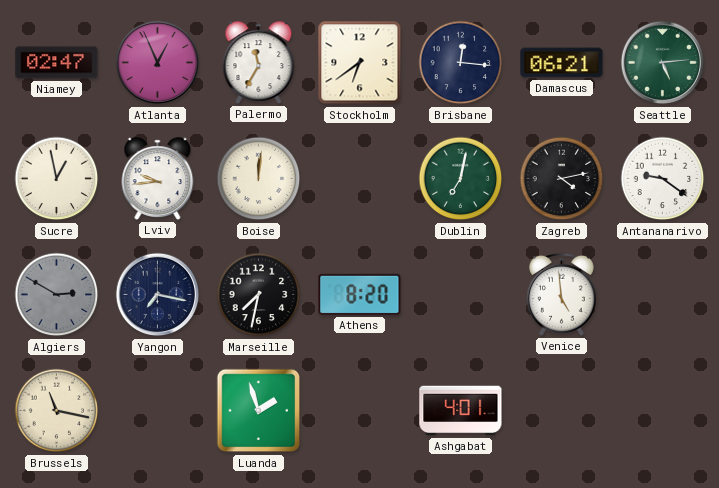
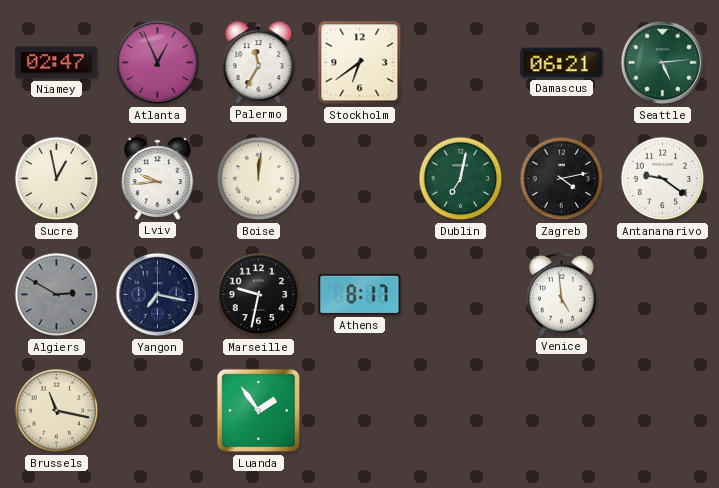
Brisbane: 12:16 -> none
Marseille: 7:32 -> 9:32
Athens: 8:20 -> 8:17
Luanda: 1:57 -> 1:54
Ashgabat: 4:01 -> none
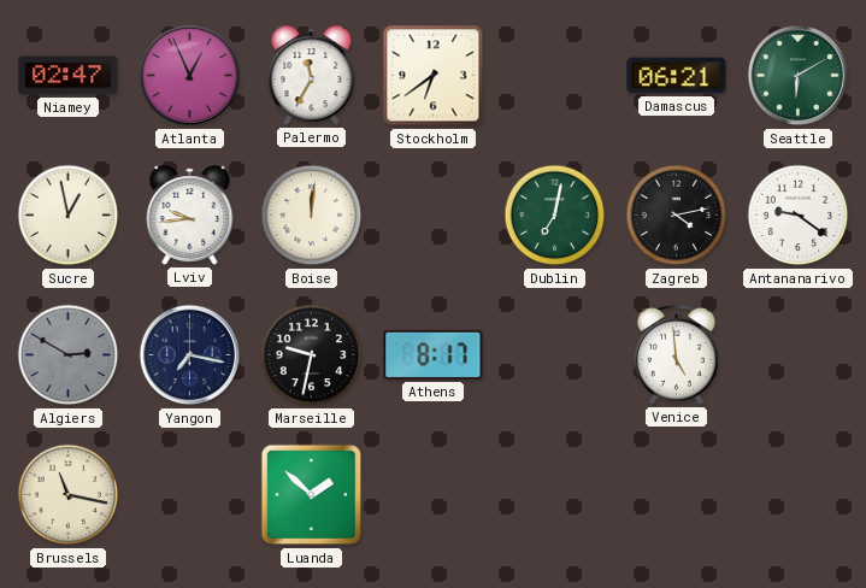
Seattle: 5:14 -> 6:10
Luanda: 1:54 -> 1:52
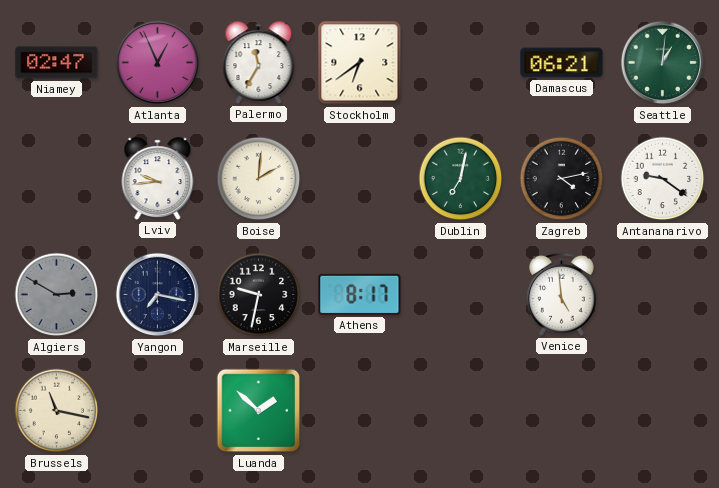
Seattle: 6:10 -> 1:01
Sucre: 12:58 -> none
Boise: 12:01 -> 2:01
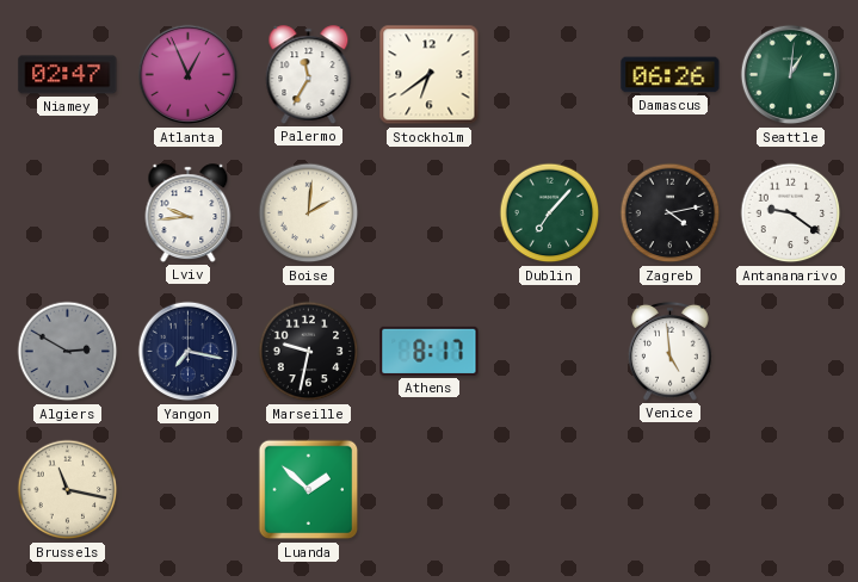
Damascus: 06:21 -> 06:26
Dublin: 7:02 -> 7:07
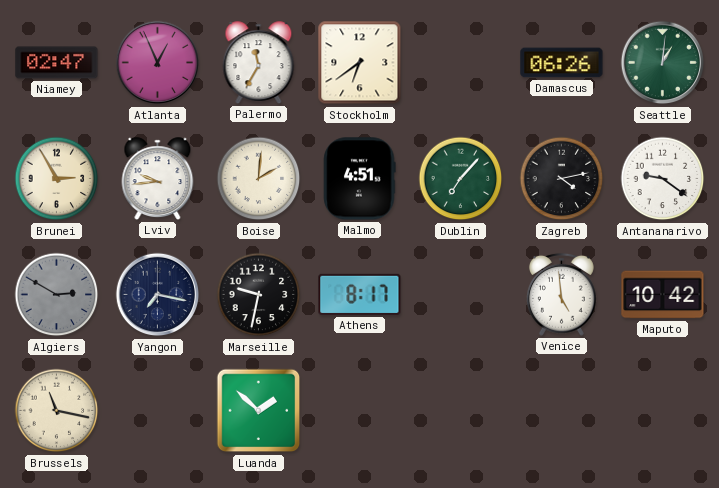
Brunei: none -> 2:55
Malmo: none -> 4:51
Maputo: none -> 10:42
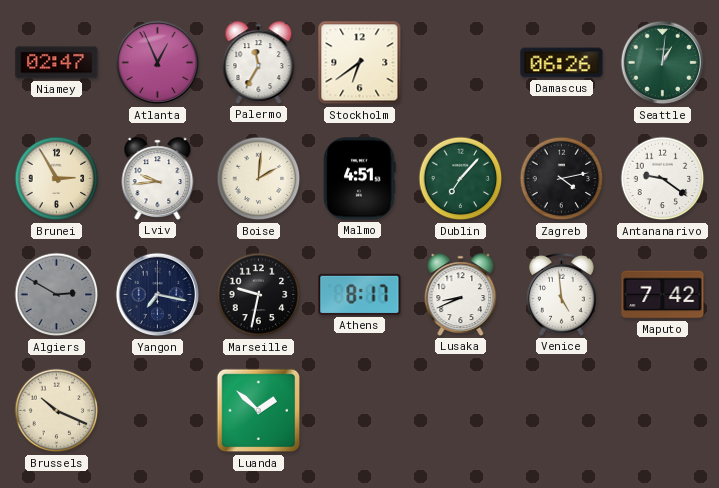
Lusaka: none -> 8:41
Maputo: 10:42 -> 7:42
Brussels: 11:17 -> 10:19
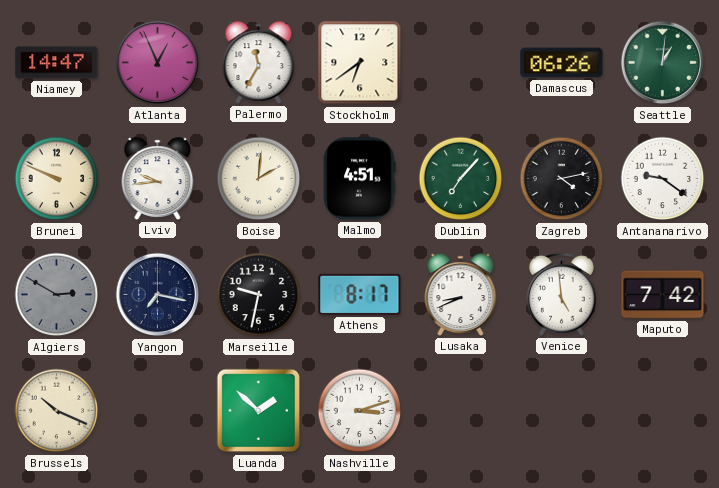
Niamey: 02:47 -> 14:47
Brunei: 2:55 -> 9:49
Nashville: none -> 3:12
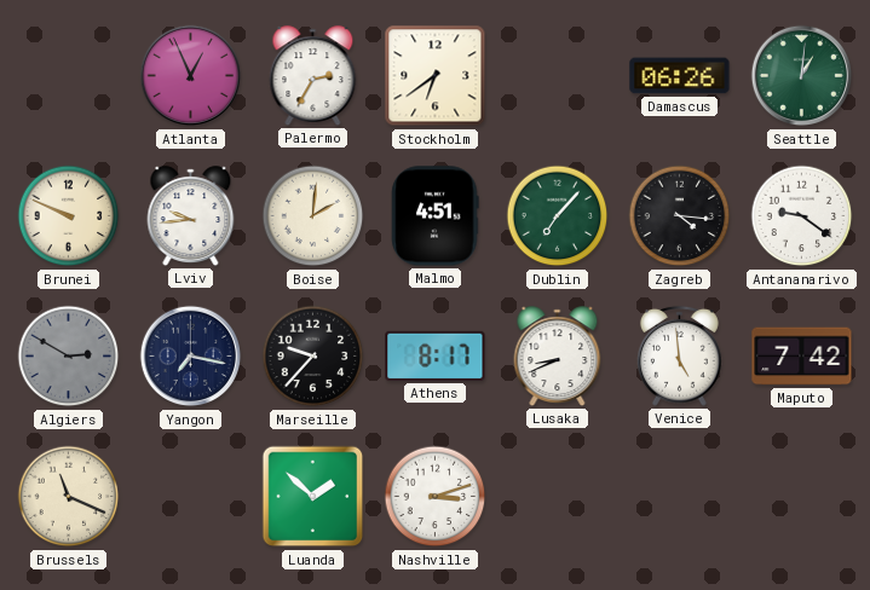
Niamey: 14:47 -> none
Palermo: 11:35 -> 2:35
Zagreb: 4:13 -> 4:16
Marseille: 9:32 -> 9:37
Brussels: 10:19 -> 11:19
